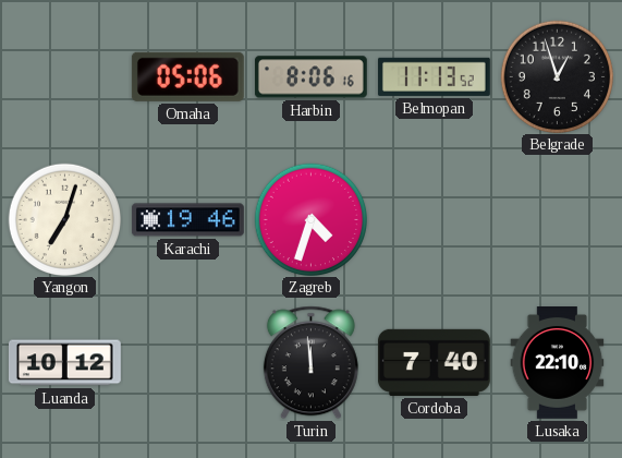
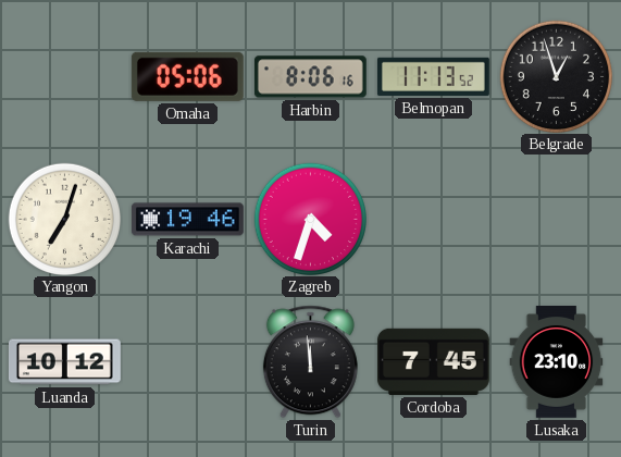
Cordoba: 7:40 -> 7:45
Lusaka: 22:10 -> 23:10
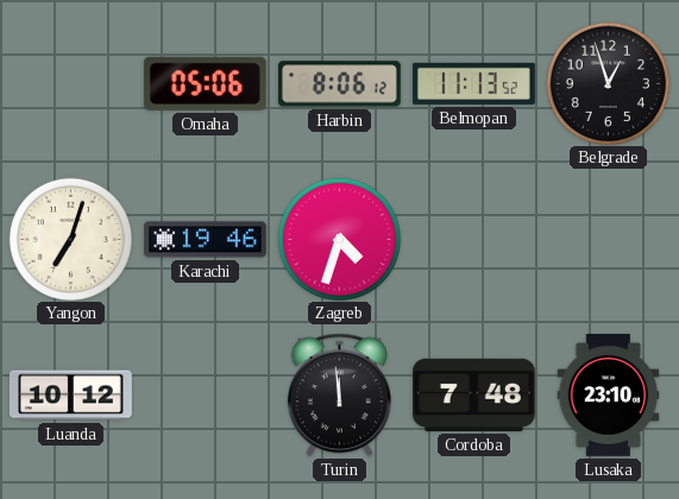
Harbin: 8:06:16 -> 8:06:12
Cordoba: 7:45 -> 7:48
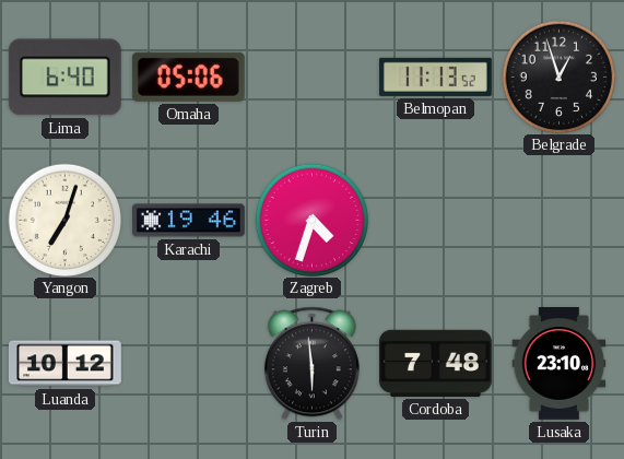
Lima: none -> 6:40
Harbin: 8:06 -> none
Turin: 11:59 -> 5:59
